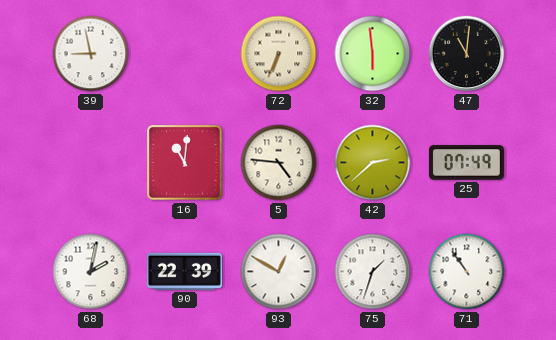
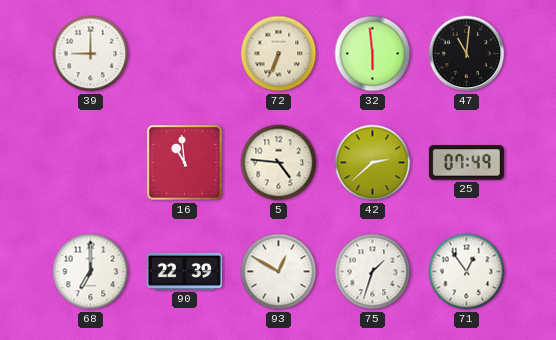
39: 8:58 -> 9:00
16: 11:01 -> 10:59
68: 2:02 -> 7:00
71: 10:54 -> 12:54
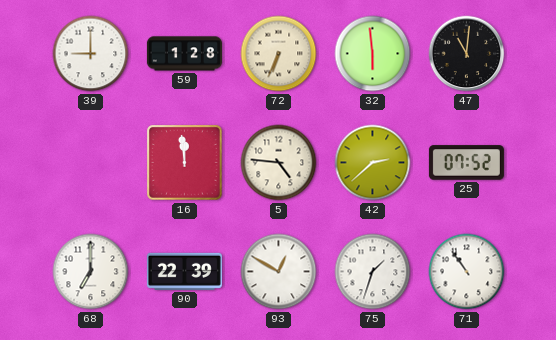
59: none -> 1:28
16: 10:59 -> 11:59
25: 07:49 -> 07:52
71: 12:54 -> 10:54
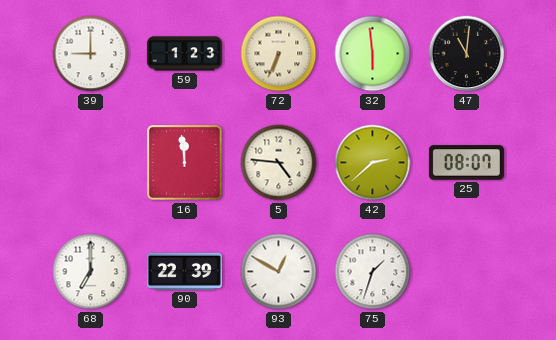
59: 1:28 -> 1:23
25: 07:52 -> 08:07
71: 10:54 -> none
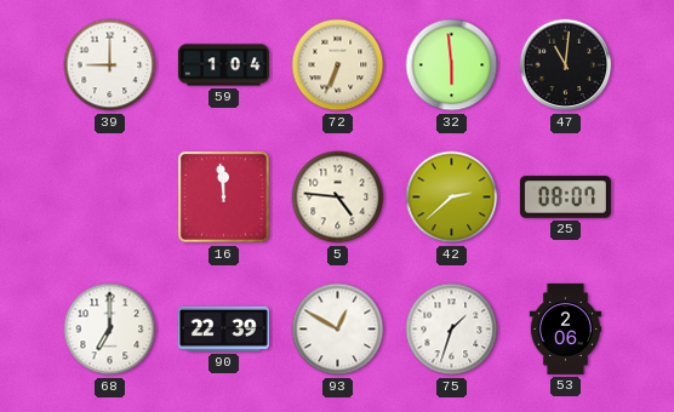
59: 1:23 -> 1:04
53: none -> 2:06
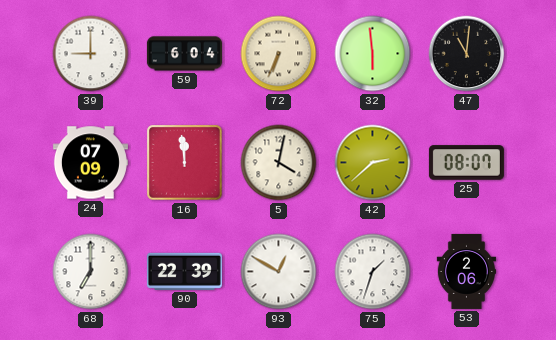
59: 1:04 -> 6:04
24: none -> 07:09
5: 4:46 -> 4:02
